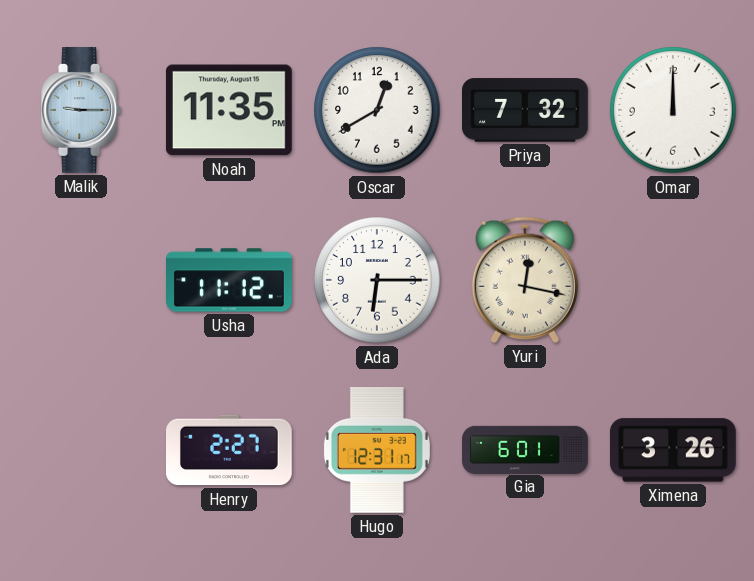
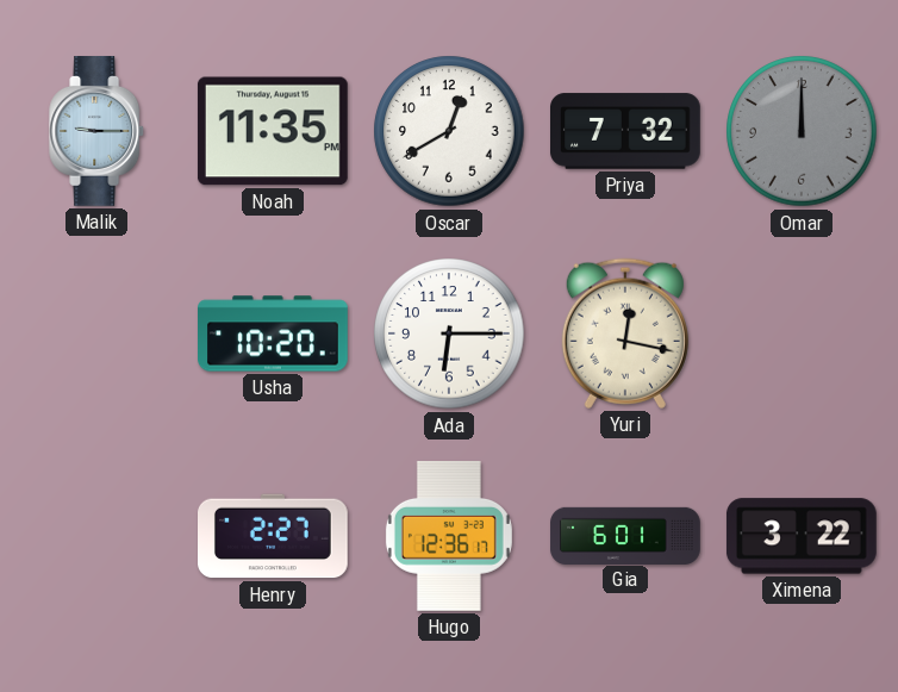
Omar dial: white -> grey
Usha: 11:12 -> 10:20
Hugo: 12:31 -> 12:36
Ximena: 3:26 -> 3:22
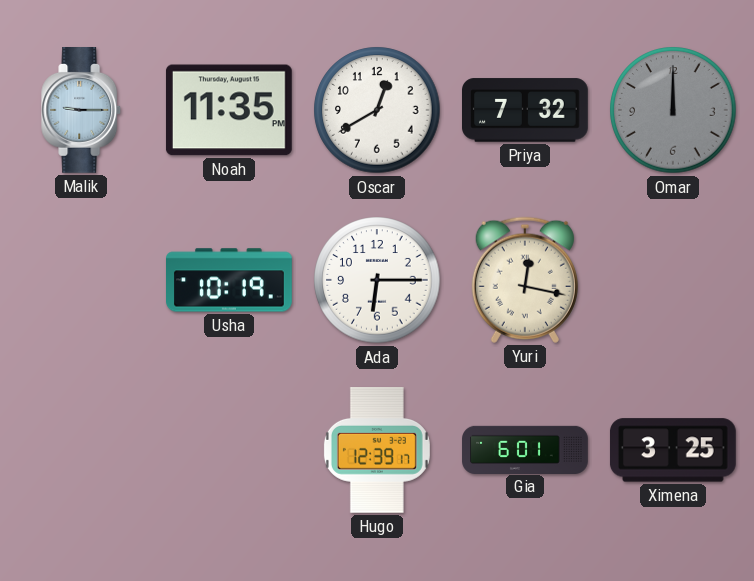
Usha: 10:20 -> 10:19
Henry: 2:27 -> none
Hugo: 12:36 -> 12:39
Ximena: 3:22 -> 3:25
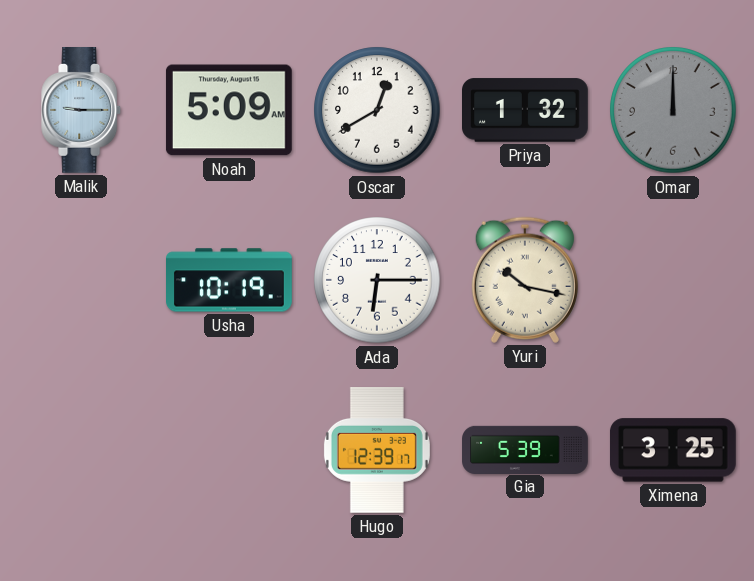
Noah: 11:35 -> 5:09
Priya: 7:32 -> 1:32
Yuri: 12:17 -> 10:17
Gia: 6:01 -> 5:39
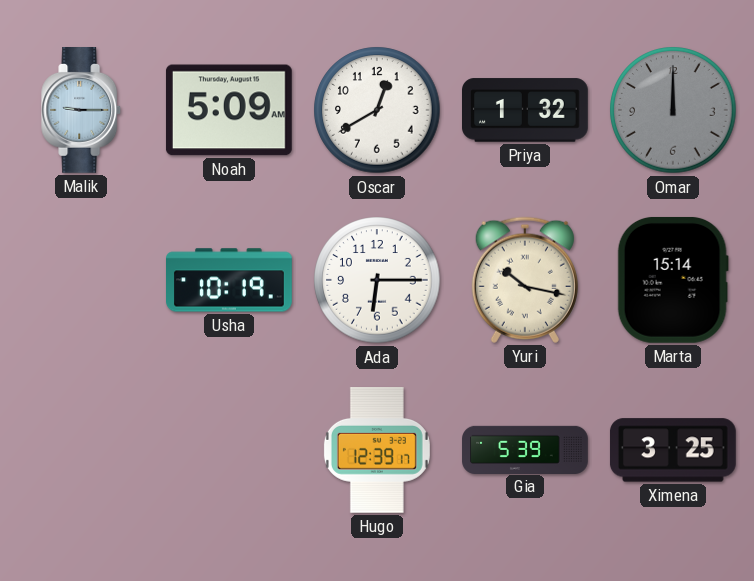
Marta: none -> 15:14
